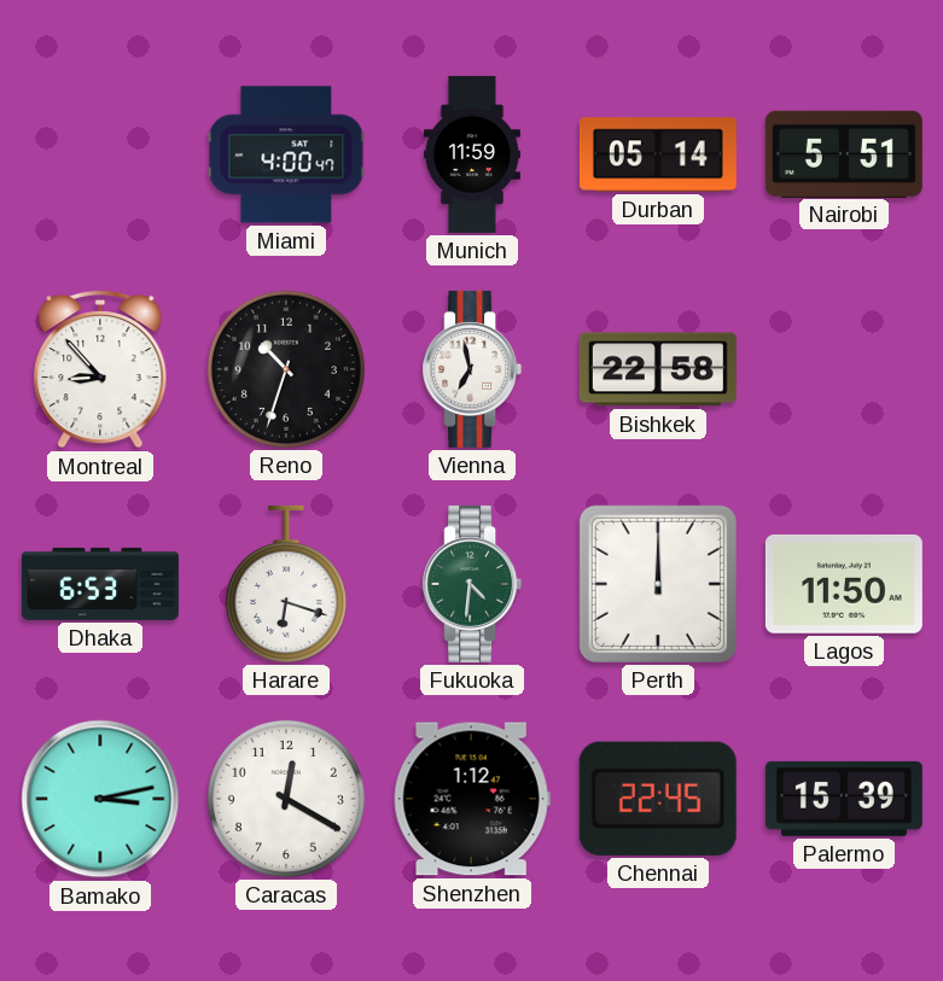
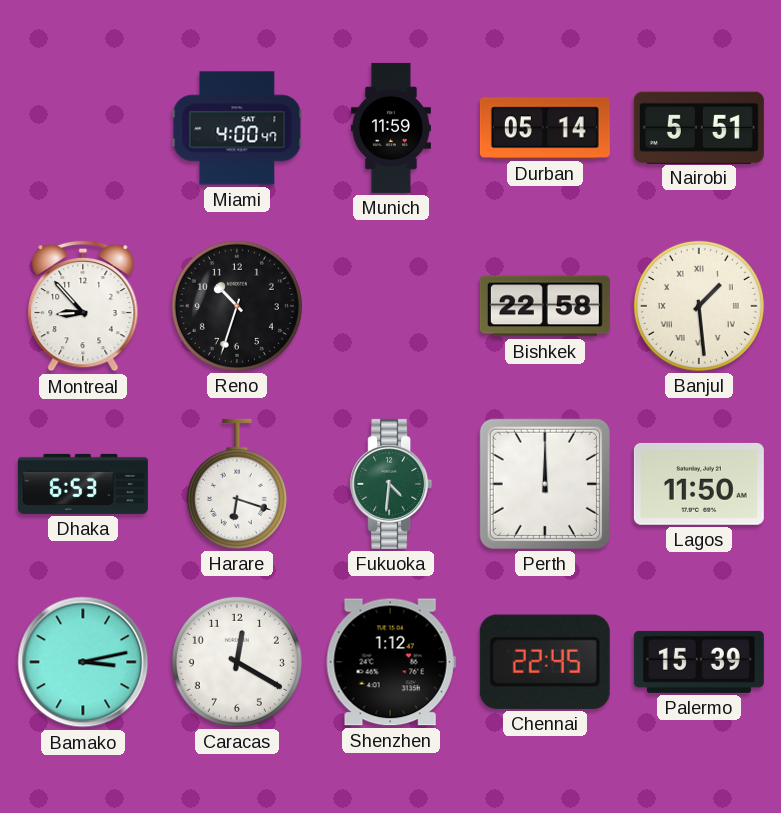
Vienna: 6:58 -> none
Banjul: none -> 1:29
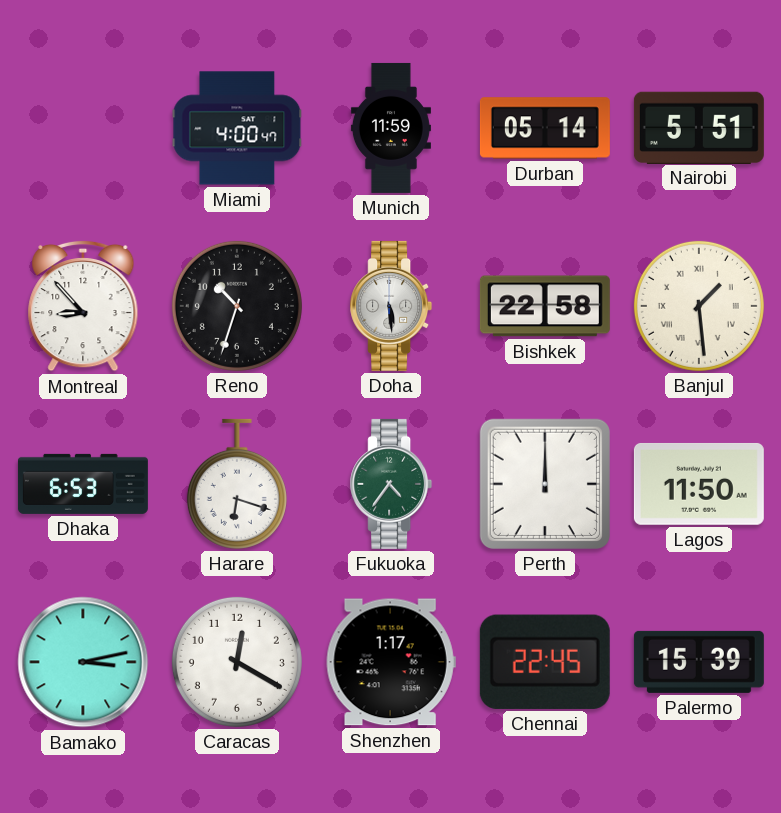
Doha: none -> 5:29
Fukuoka: 4:31 -> 4:36
Shenzhen: 1:12 -> 1:17
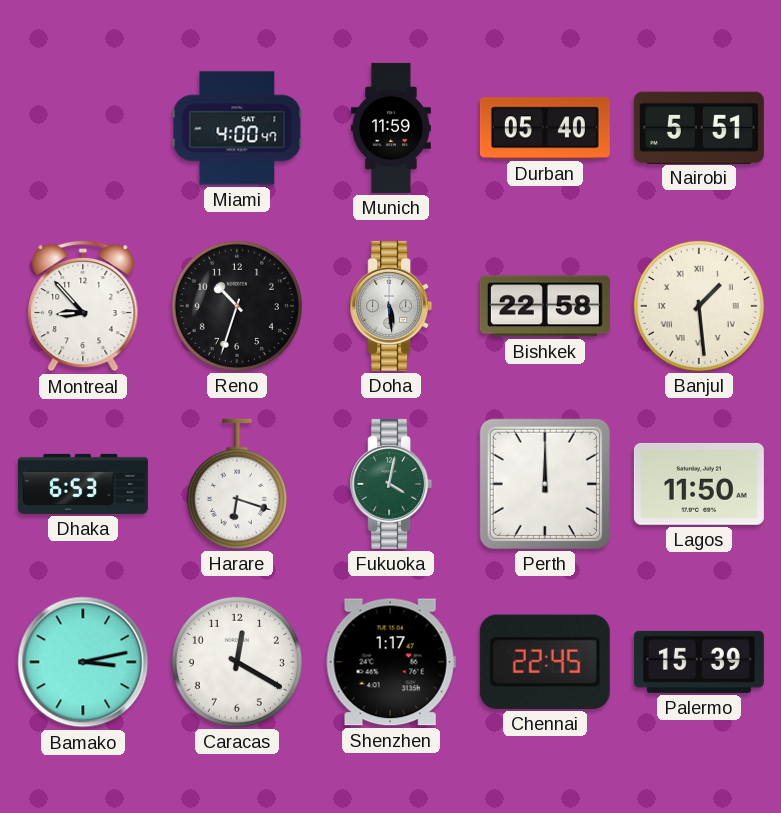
Durban: 05:14 -> 05:40
Fukuoka: 4:36 -> 4:02
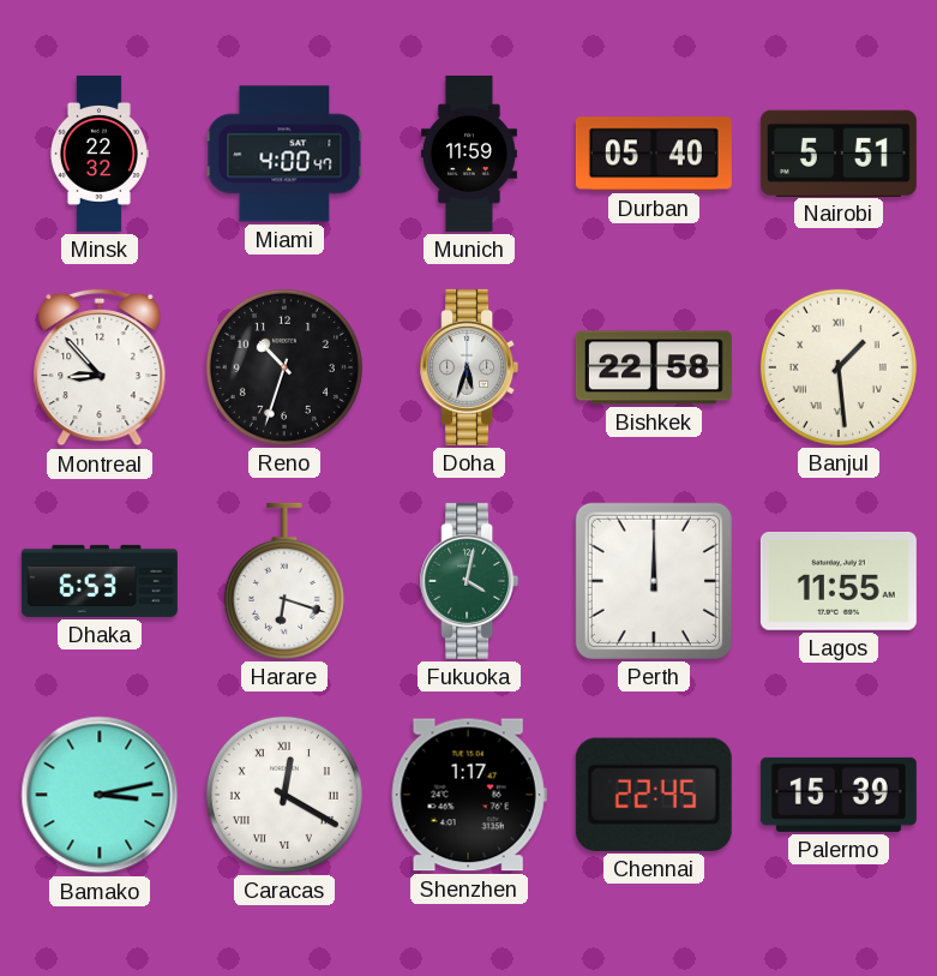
Minsk: none -> 22:32
Doha: 5:29 -> 5:33
Lagos: 11:50 -> 11:55
Caracas numerals: Arabic -> Roman
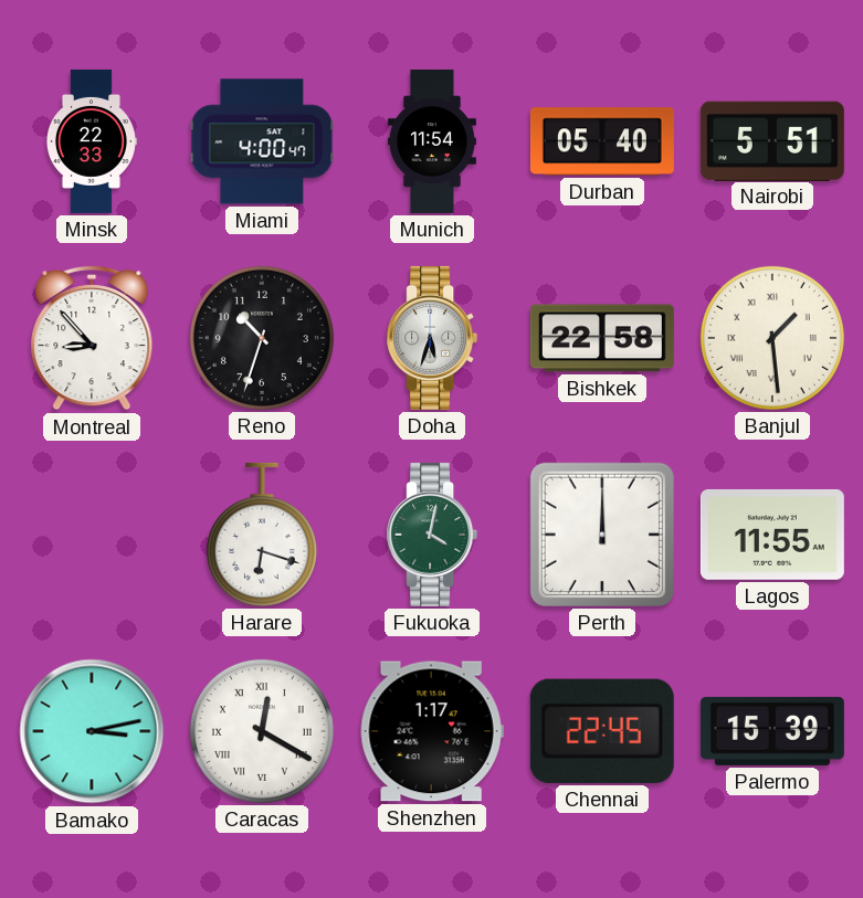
Minsk: 22:32 -> 22:33
Munich: 11:59 -> 11:54
Dhaka: 6:53 -> none
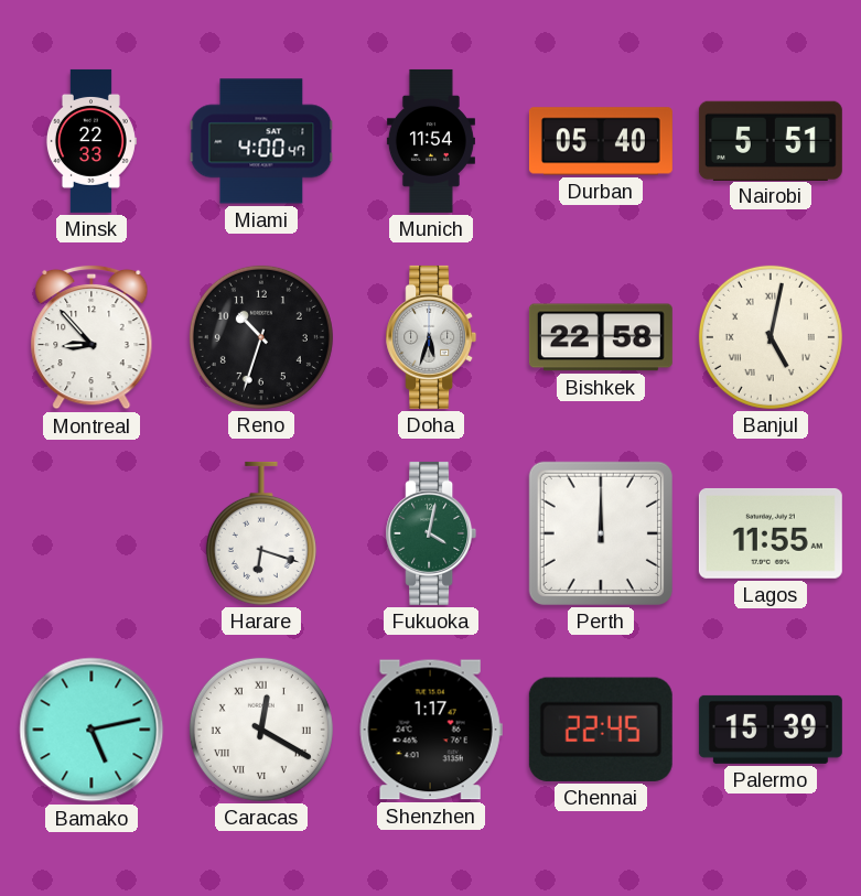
Banjul: 1:29 -> 5:02
Bamako: 3:13 -> 5:13
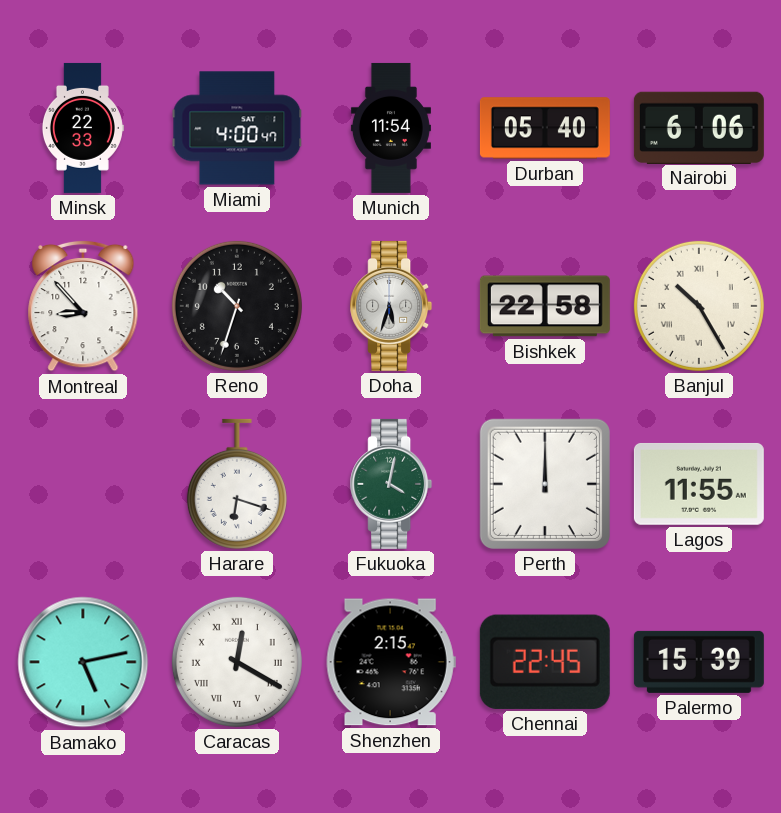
Nairobi: 5:51 -> 6:06
Banjul: 5:02 -> 10:25
Shenzhen: 1:17 -> 2:15
